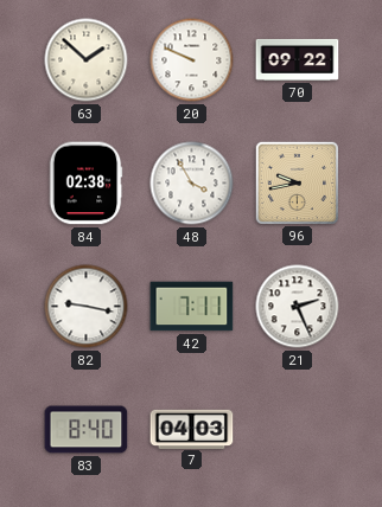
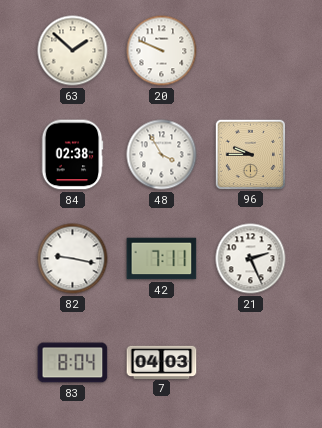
70: 09:22 -> none
96: 9:43 -> 9:45
83: 8:40 -> 8:04
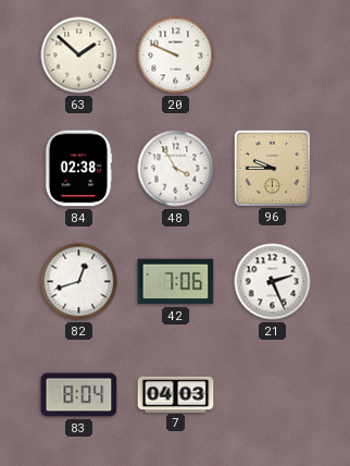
82: 9:17 -> 12:42
42: 7:11 -> 7:06
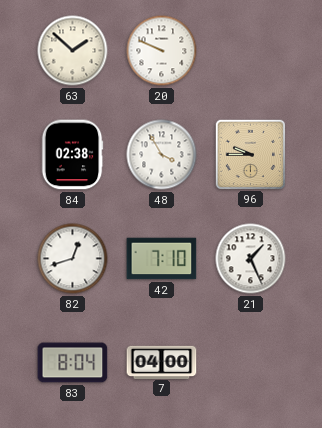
42: 7:06 -> 7:10
21: 2:26 -> 1:26
7: 04:03 -> 04:00
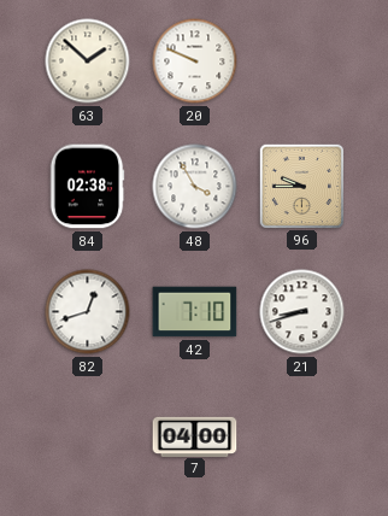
21: 1:26 -> 8:42
83: 8:04 -> none
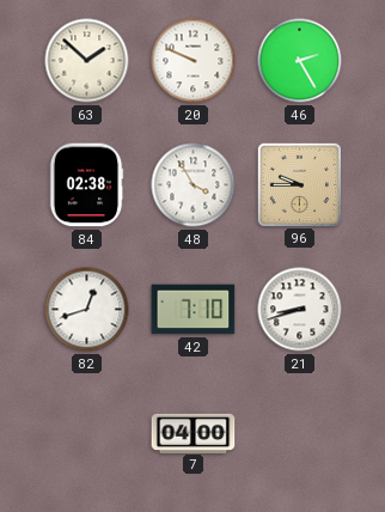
46: none -> 2:25
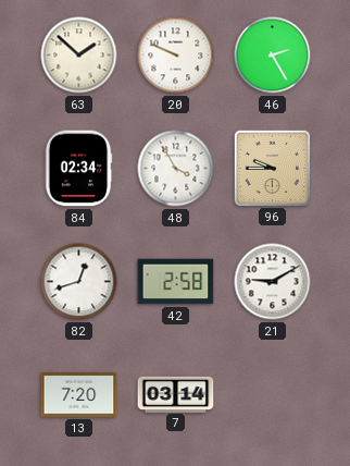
84: 02:38 -> 02:34
42: 7:10 -> 2:58
21: 8:42 -> 9:10
13: none -> 7:20
7: 04:00 -> 03:14
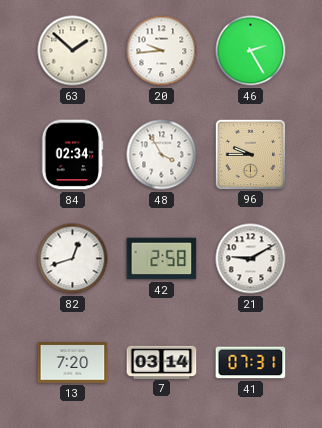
20: 9:49 -> 9:44
41: none -> 07:31
